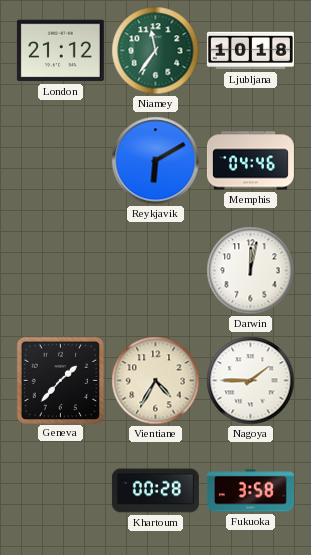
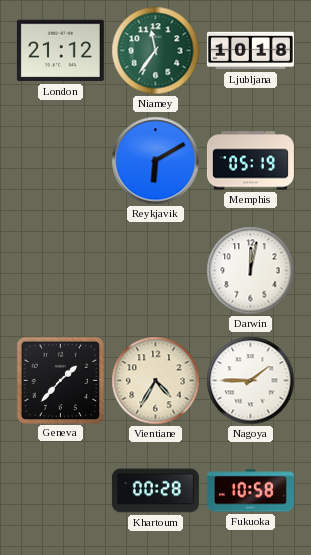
Memphis: 04:46 -> 05:19
Fukuoka: 3:58 -> 10:58
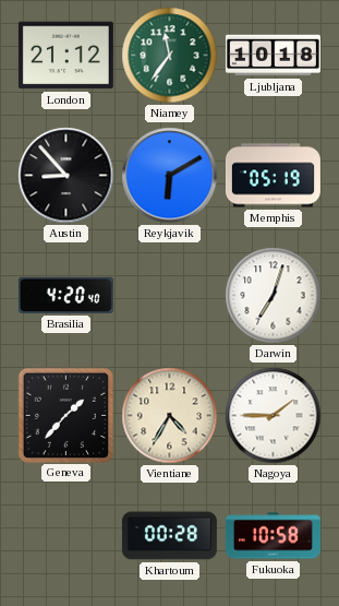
Austin: none -> 8:53
Brasilia: none -> 4:20
Darwin: 12:02 -> 7:03
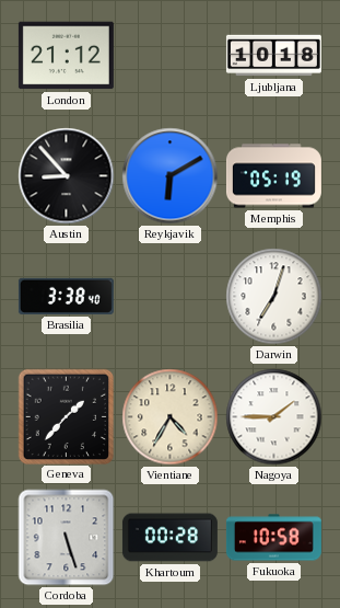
Niamey: 11:36 -> none
Brasilia: 4:20 -> 3:38
Cordoba: none -> 5:27
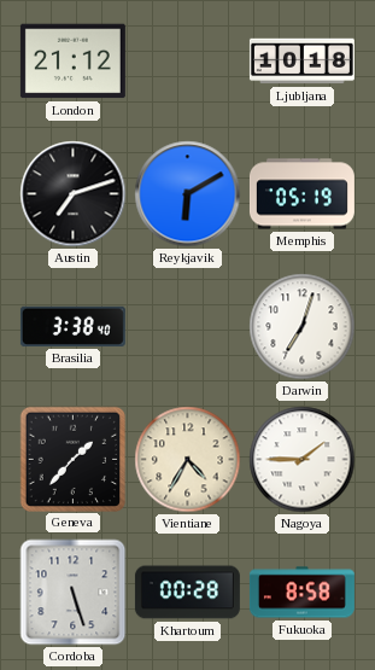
Austin: 8:53 -> 7:12
Fukuoka: 10:58 -> 8:58
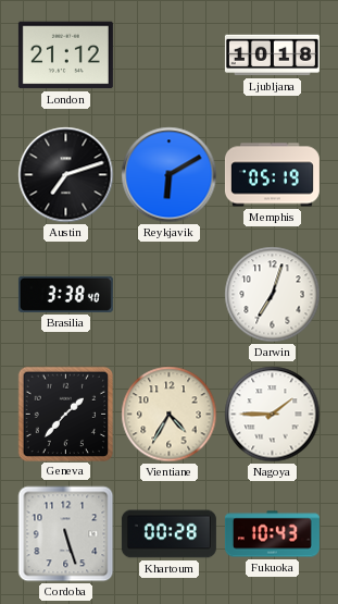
Fukuoka: 8:58 -> 10:43
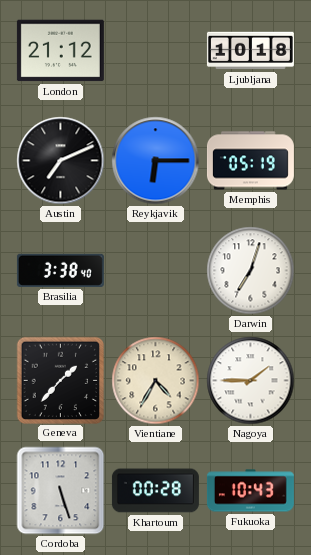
Austin: 7:12 -> 7:11
Reykjavik: 6:10 -> 6:15
